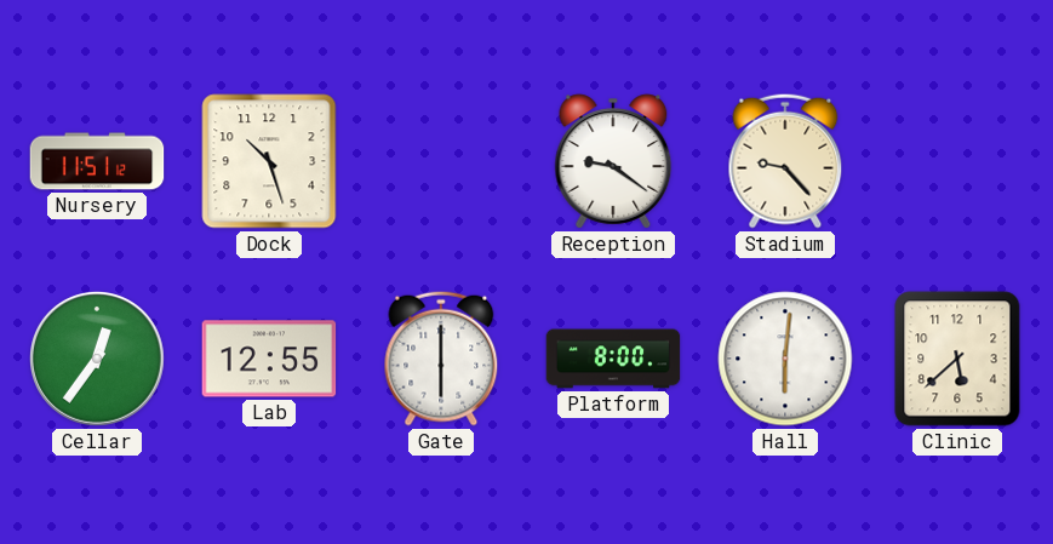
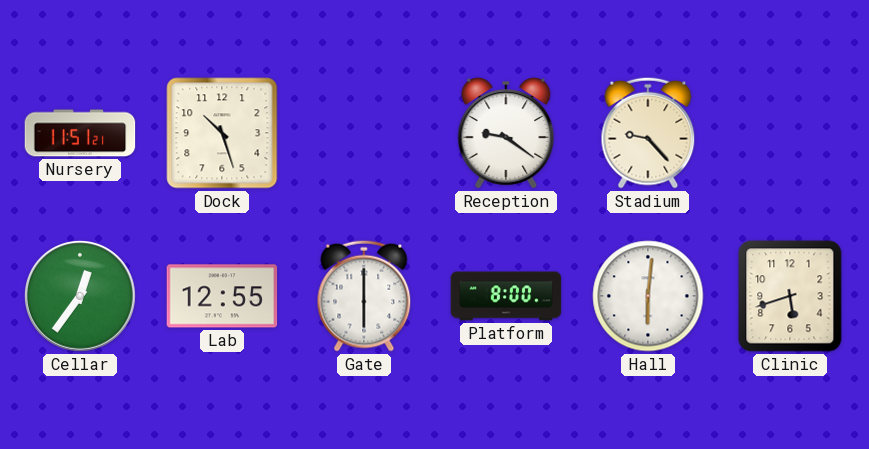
Nursery: 11:51:12 -> 11:51:21
Clinic: 5:38 -> 5:42
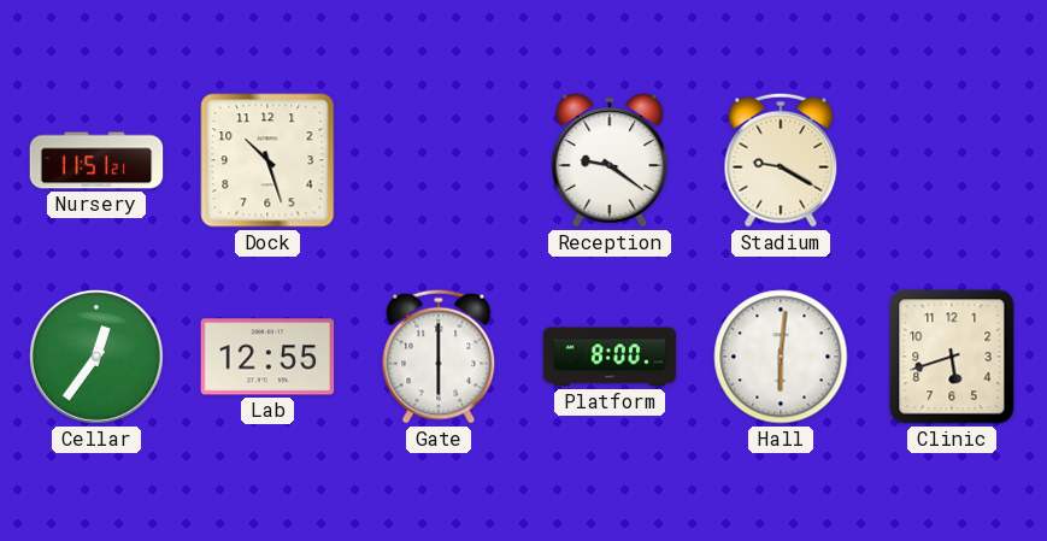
Stadium: 9:23 -> 9:20
